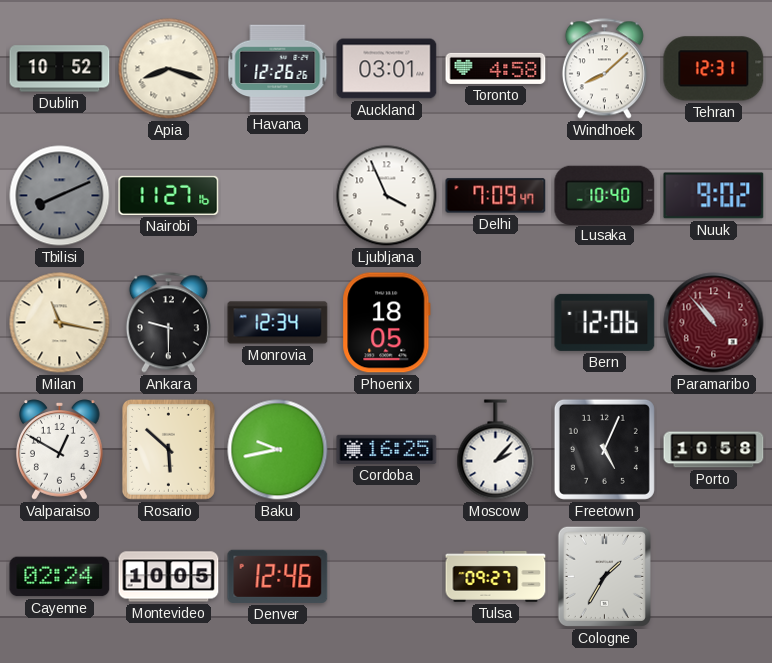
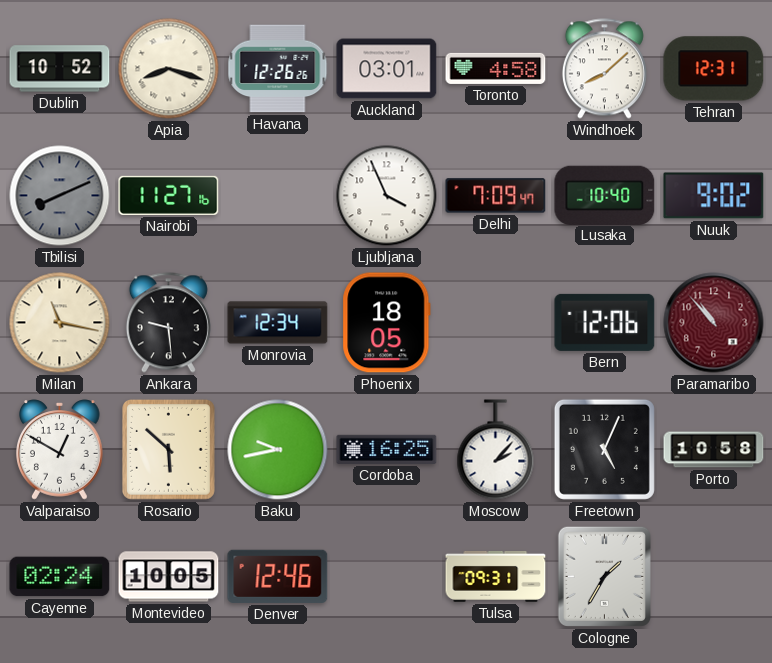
Ankara: 9:30 -> 9:29
Tulsa: 09:27 -> 09:31
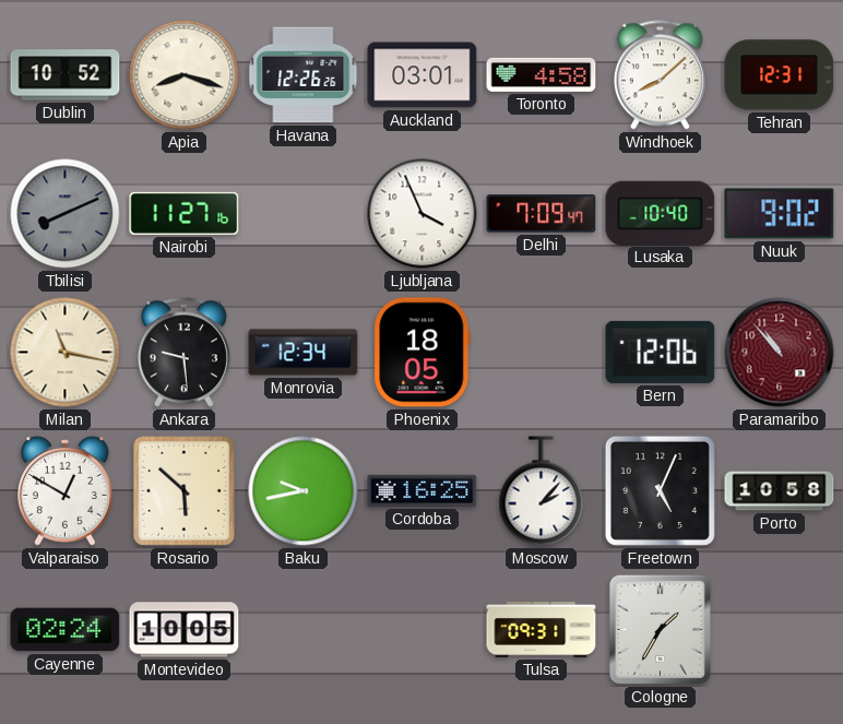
Denver: 12:46 -> none
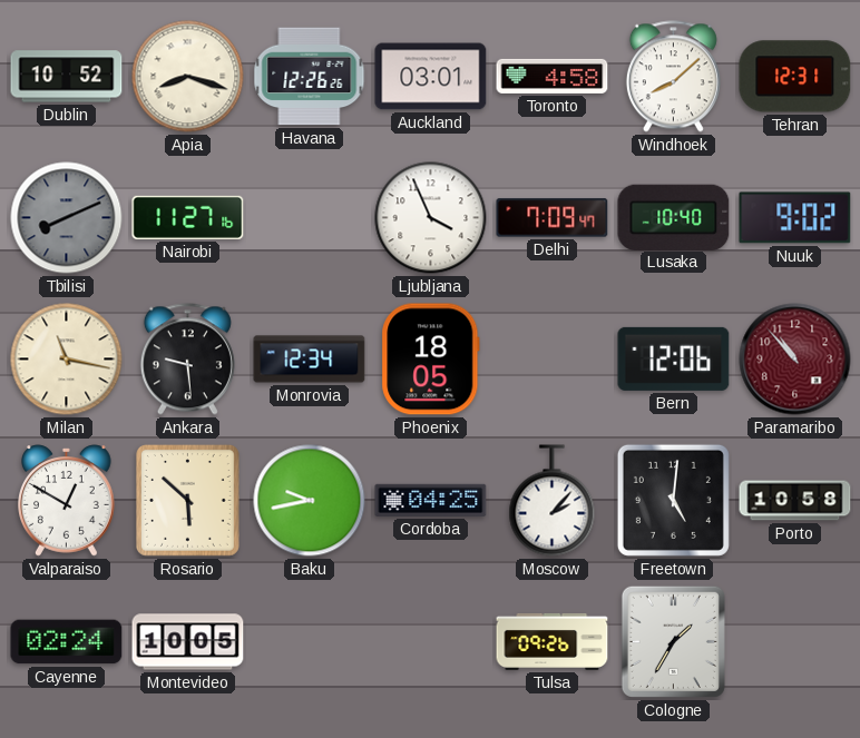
Cordoba: 16:25 -> 04:25
Freetown: 5:04 -> 5:01
Tulsa: 09:31 -> 09:26
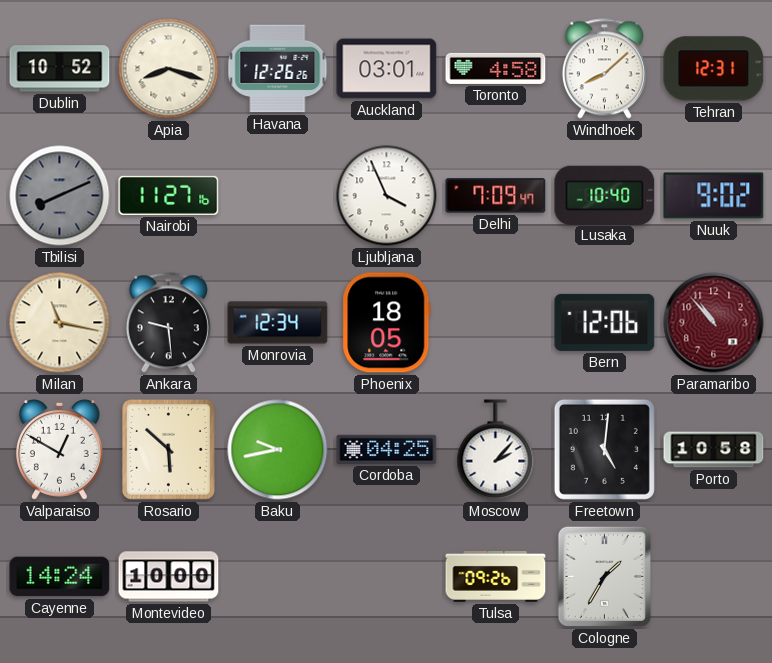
Cayenne: 02:24 -> 14:24
Montevideo: 10:05 -> 10:00
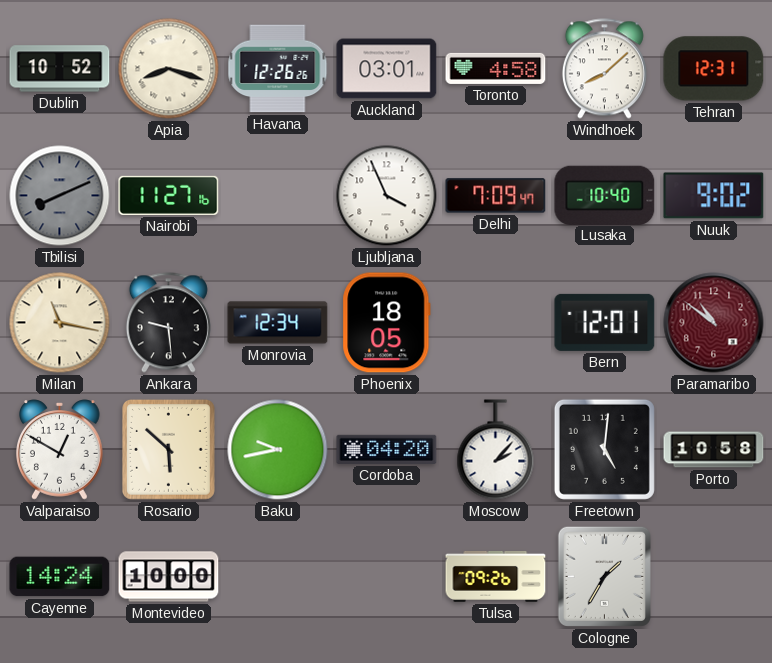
Bern: 12:06 -> 12:01
Paramaribo: 10:53 -> 10:51
Cordoba: 04:25 -> 04:20
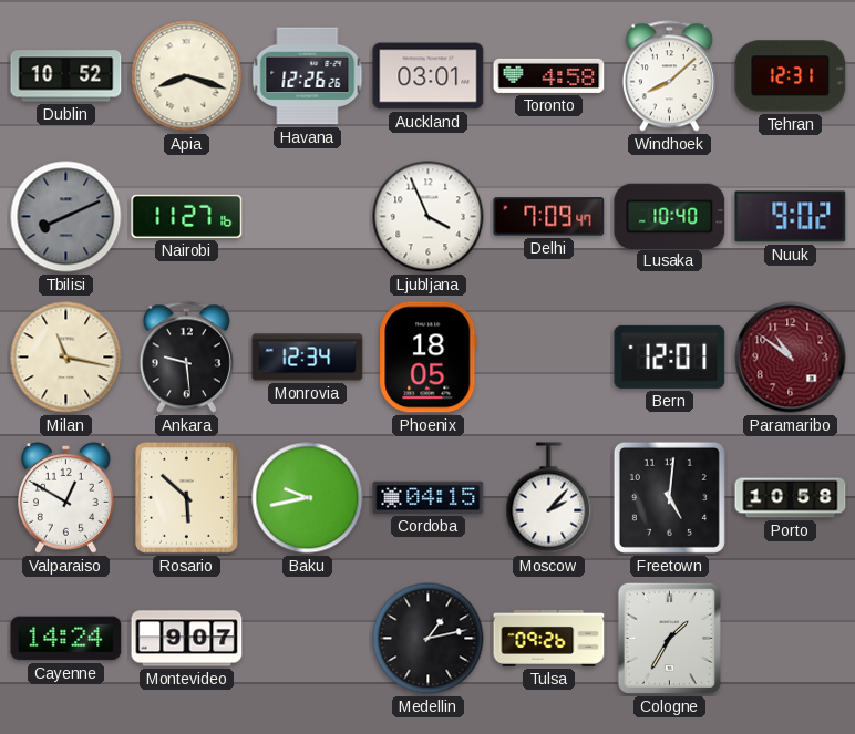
Cordoba: 04:20 -> 04:15
Montevideo: 10:00 -> 9:07
Medellin: none -> 1:13
